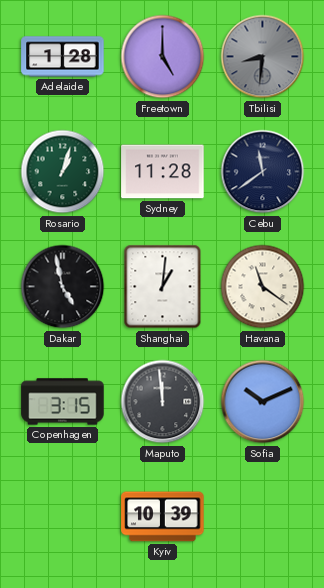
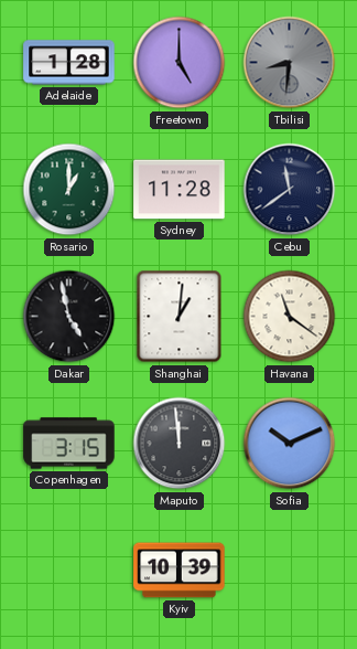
Rosario: 1:03 -> 1:00
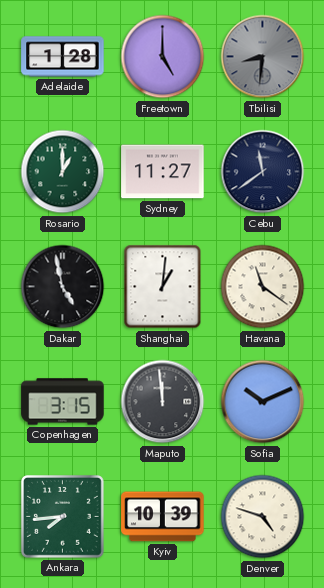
Sydney: 11:28 -> 11:27
Ankara: none -> 7:44
Denver: none -> 4:48
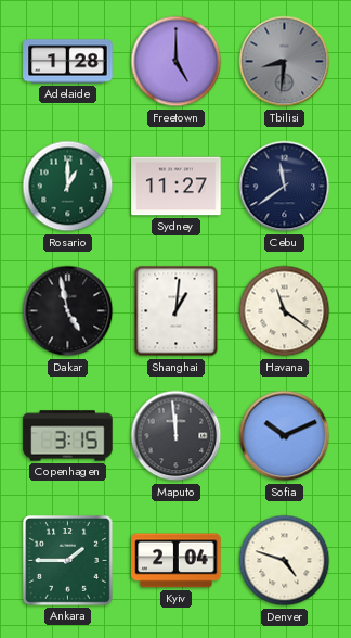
Ankara: 7:44 -> 1:45
Kyiv: 10:39 -> 2:04
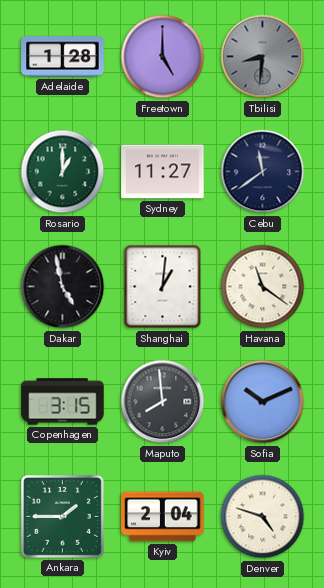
Maputo: 11:59 -> 7:59
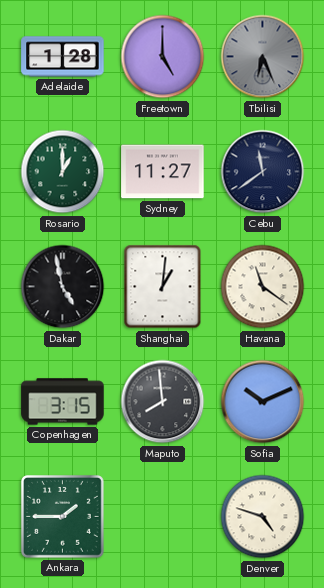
Tbilisi: 8:31 -> 6:26
Kyiv: 2:04 -> none
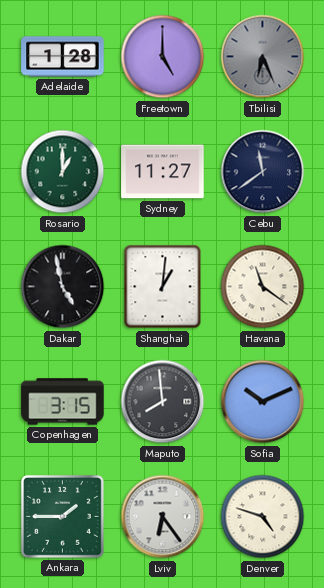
Lviv: none -> 6:24
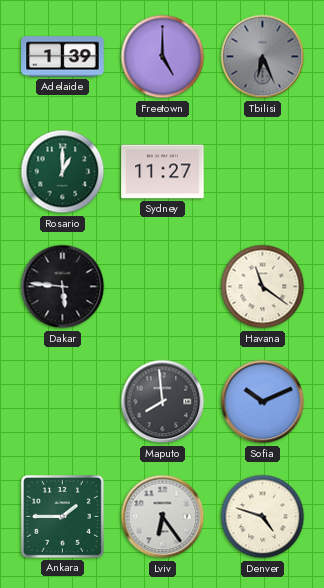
Adelaide: 1:28 -> 1:39
Cebu: 11:39 -> none
Dakar: 4:58 -> 5:46
Shanghai: 1:01 -> none
Copenhagen: 3:15 -> none
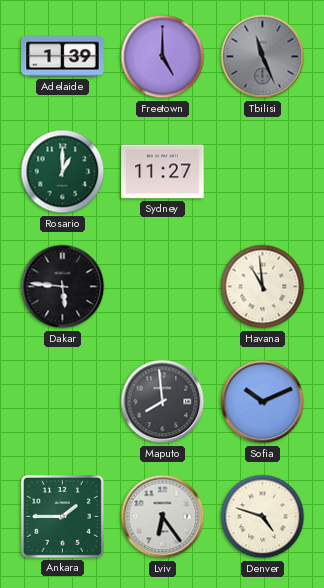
Tbilisi: 6:26 -> 11:26
Havana: 11:21 -> 10:59
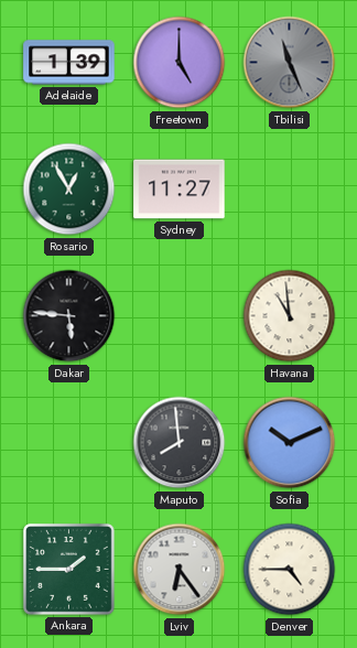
Rosario: 1:00 -> 12:55
Denver: 4:48 -> 4:45
